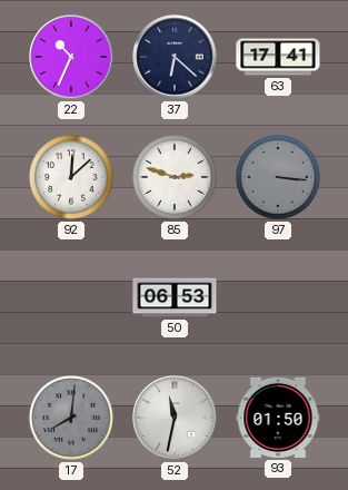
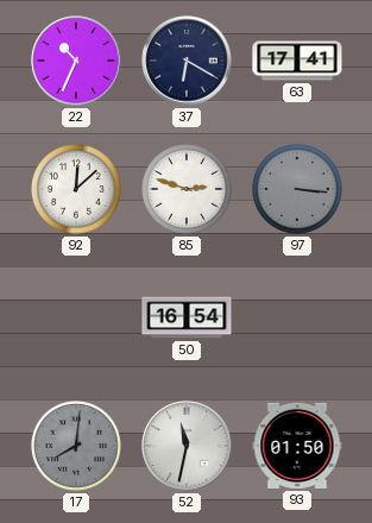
37: 6:22 -> 6:20
50: 06:53 -> 16:54
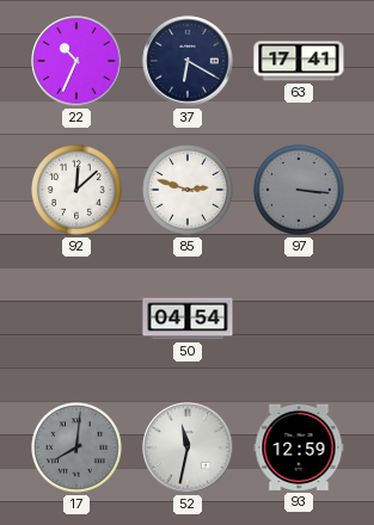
50: 16:54 -> 04:54
93: 01:50 -> 12:59
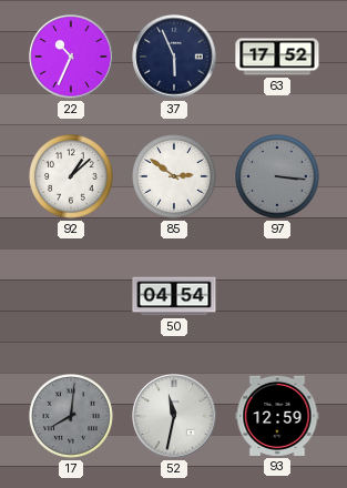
37: 6:20 -> 5:56
63: 17:41 -> 17:52
92: 12:08 -> 1:08
85: 2:48 -> 2:51
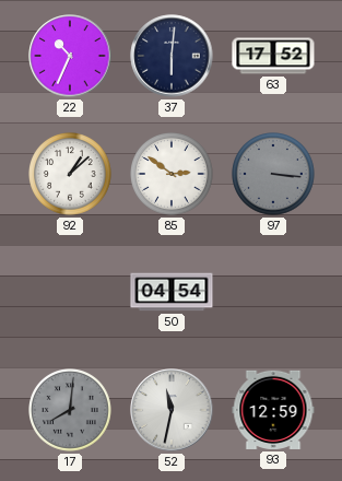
37: 5:56 -> 6:01
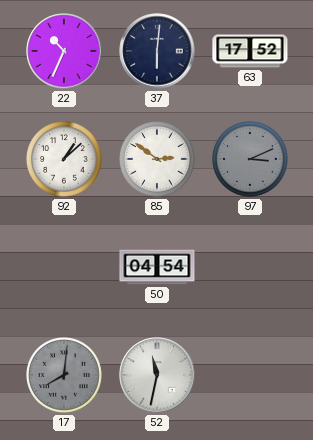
97: 3:16 -> 3:11
93: 12:59 -> none
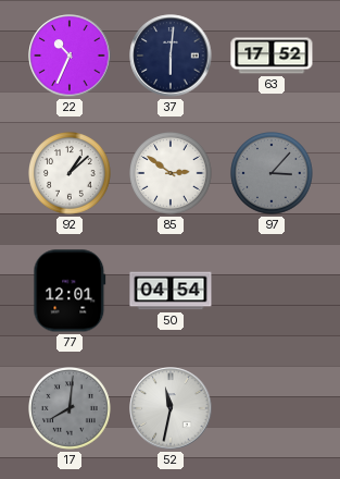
97: 3:11 -> 3:07
77: none -> 12:01
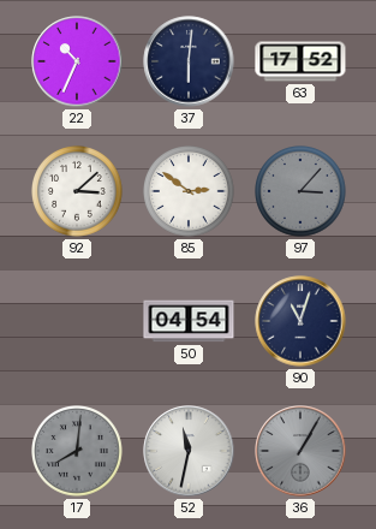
92: 1:08 -> 3:08
77: 12:01 -> none
90: none -> 11:03
36: none -> 1:05
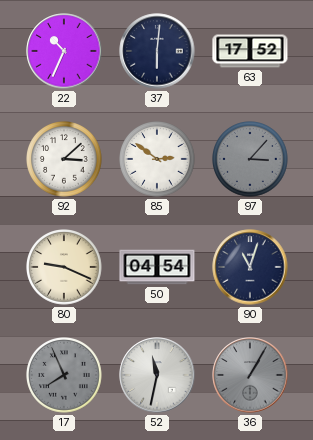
80: none -> 9:19
17: 8:01 -> 7:56
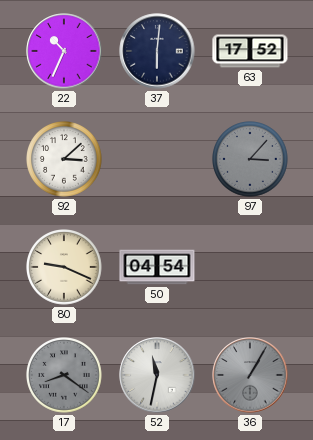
85: 2:51 -> none
90: 11:03 -> none
17: 7:56 -> 8:21
